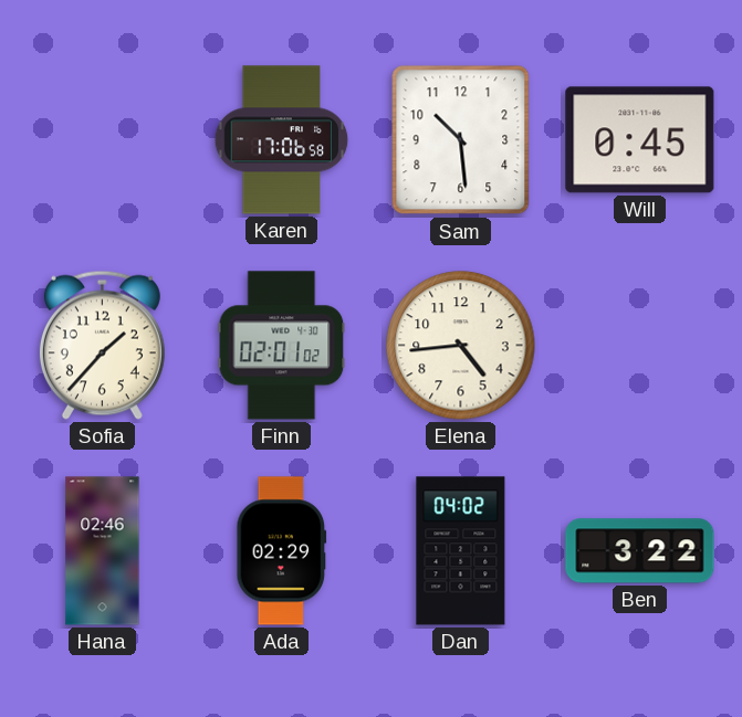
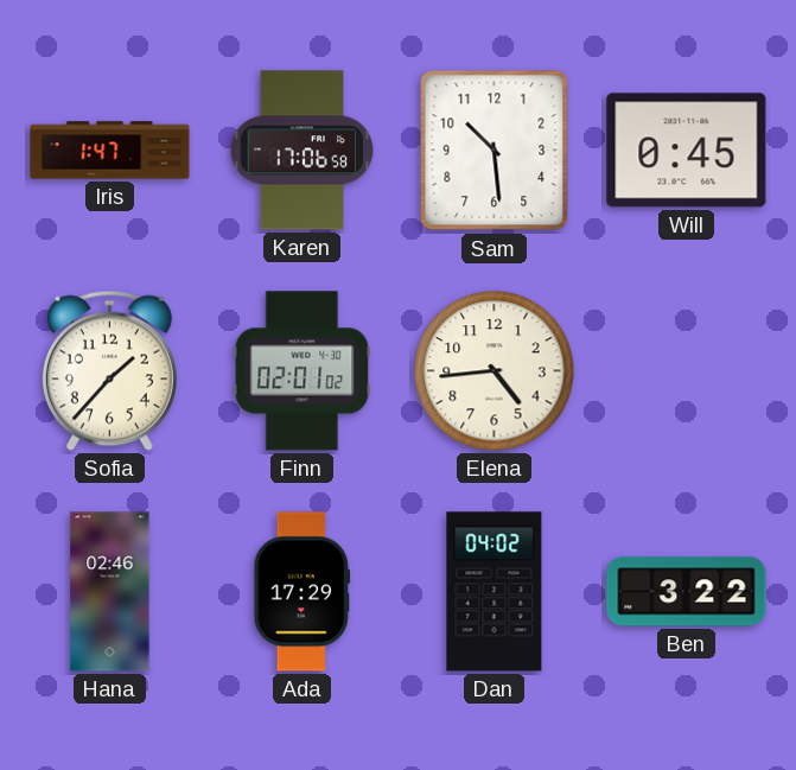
Iris: none -> 1:47
Ada: 02:29 -> 17:29
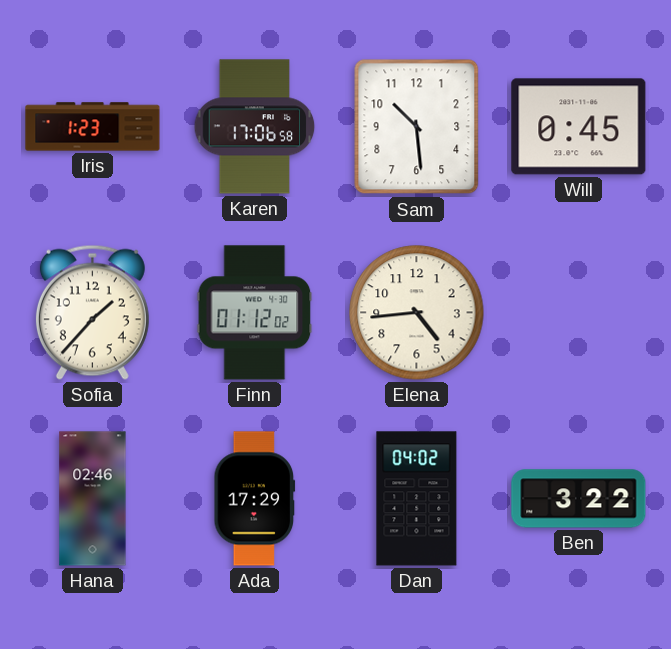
Iris: 1:47 -> 1:23
Finn: 02:01 -> 01:12
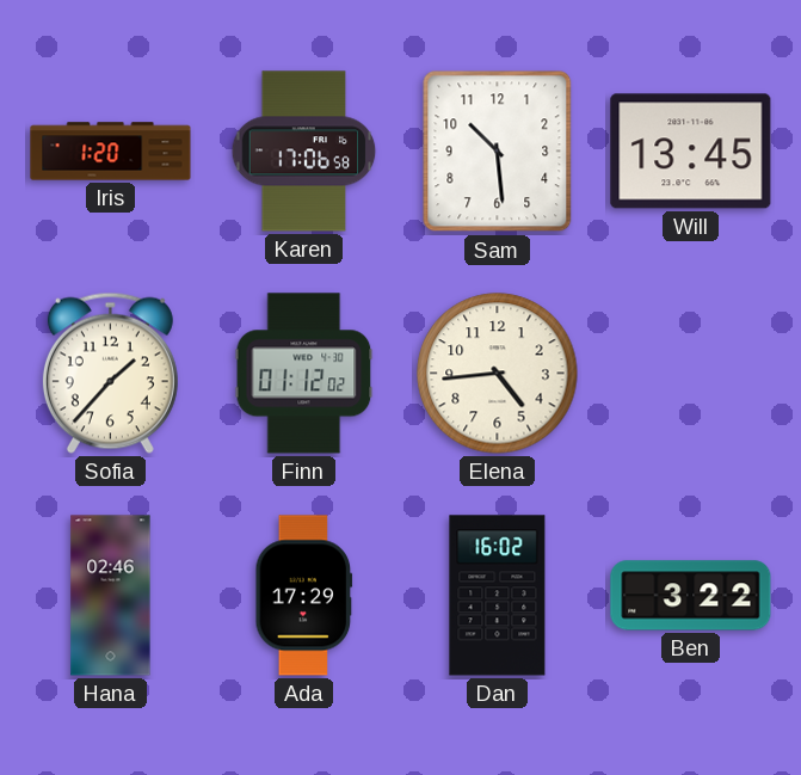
Iris: 1:23 -> 1:20
Will: 0:45 -> 13:45
Dan: 04:02 -> 16:02
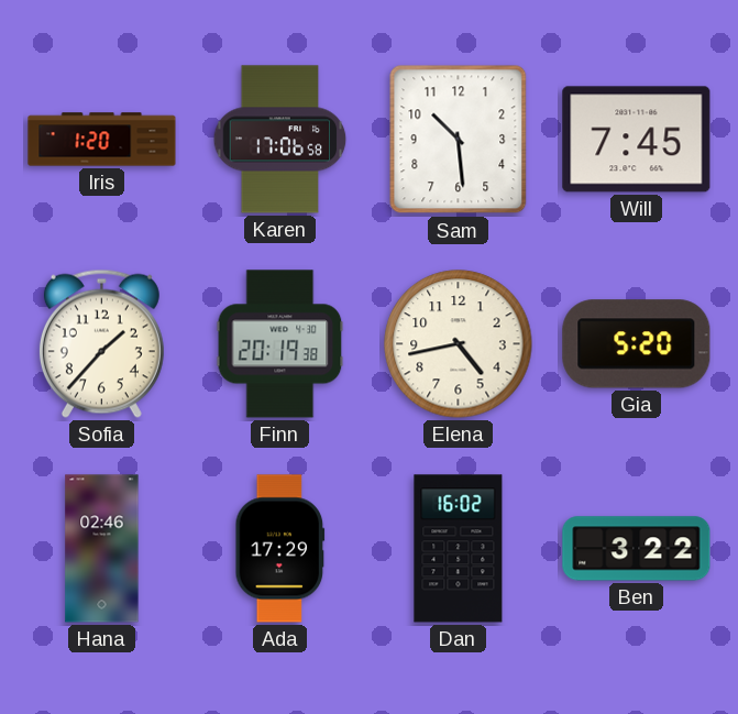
Will: 13:45 -> 7:45
Finn: 01:12 -> 20:19
Elena: 4:44 -> 4:43
Gia: none -> 5:20
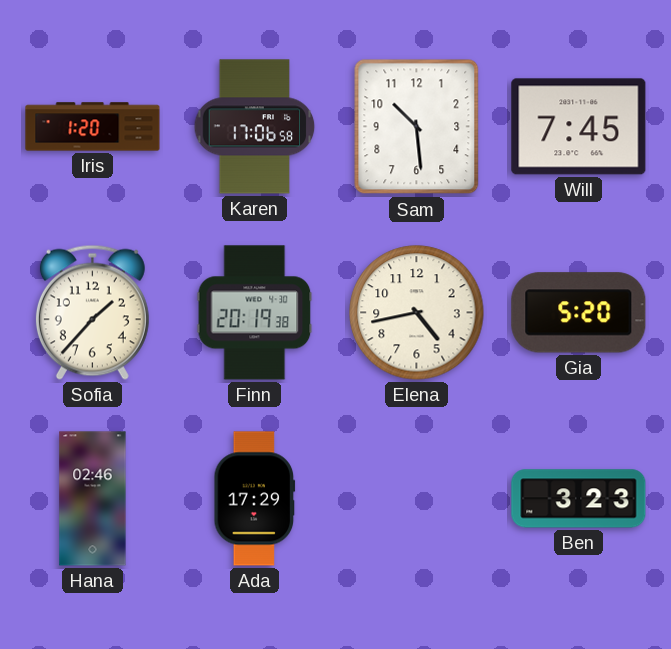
Dan: 16:02 -> none
Ben: 3:22 -> 3:23
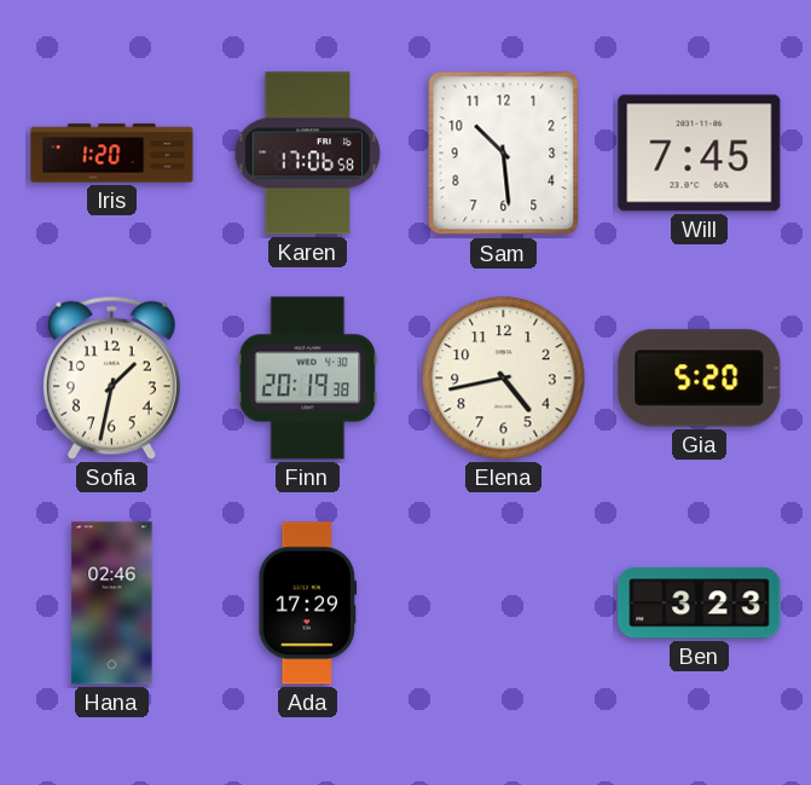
Sofia: 1:37 -> 1:32
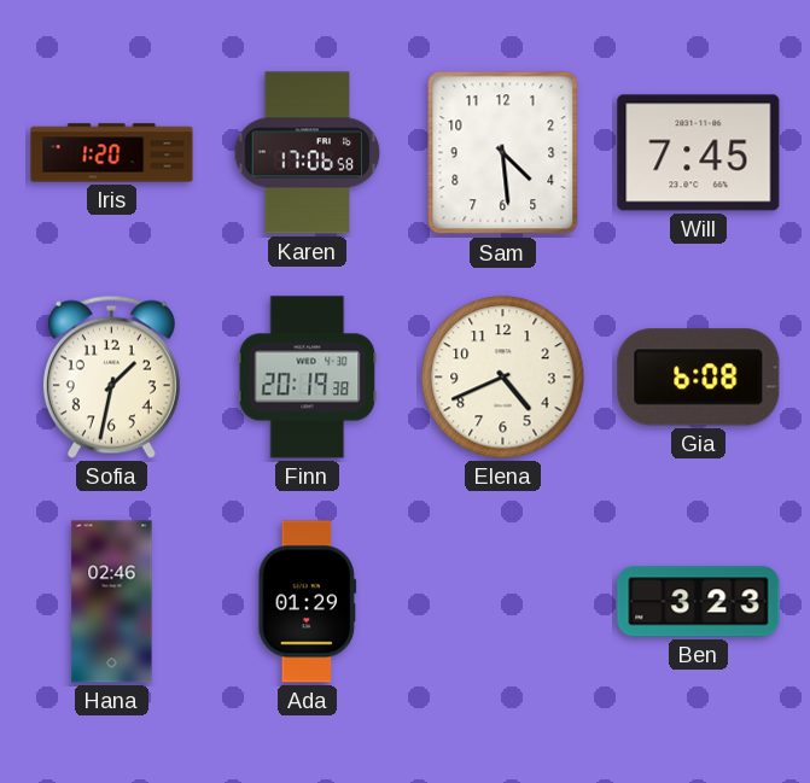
Sam: 10:29 -> 4:29
Elena: 4:43 -> 4:41
Gia: 5:20 -> 6:08
Ada: 17:29 -> 01:29
